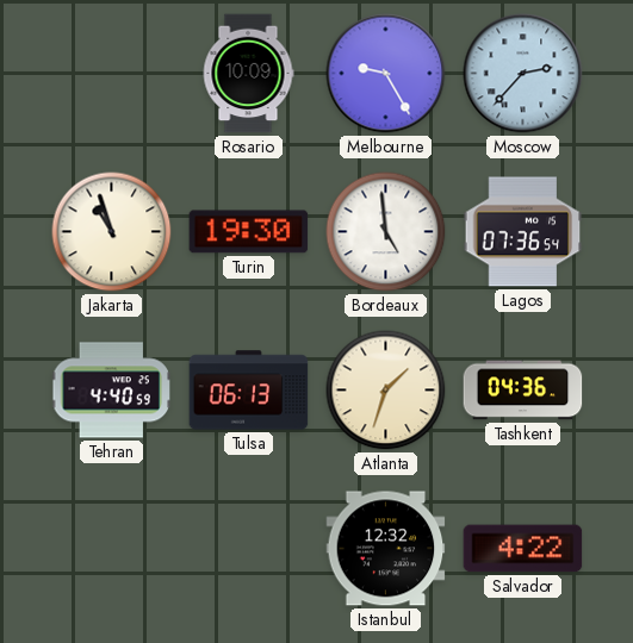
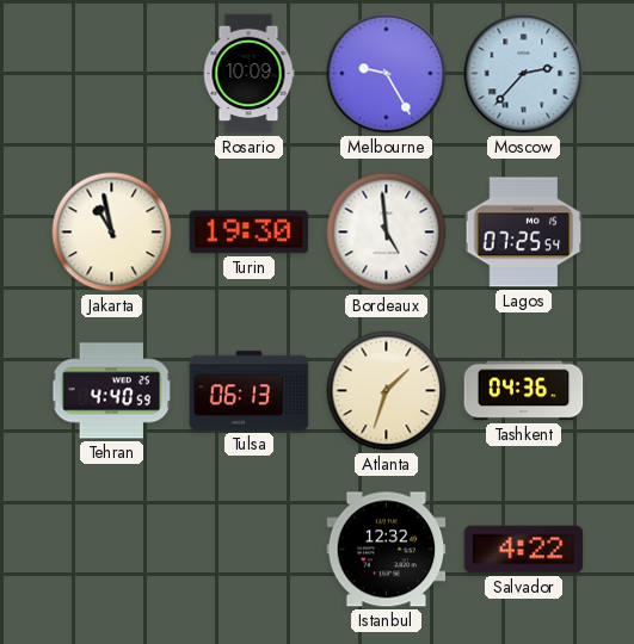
Jakarta: 10:57 -> 10:58
Lagos: 07:36 -> 07:25
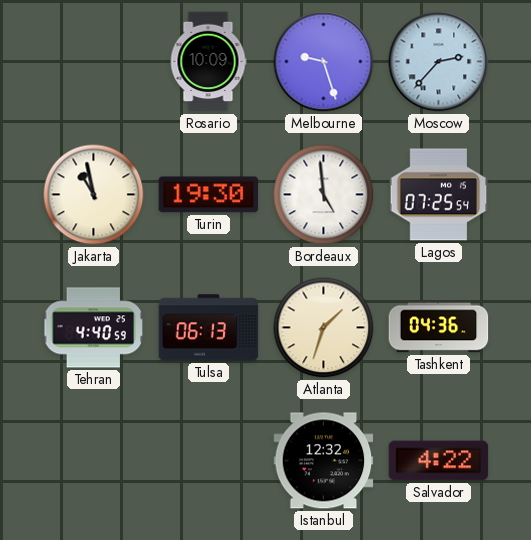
Melbourne: 9:25 -> 9:27
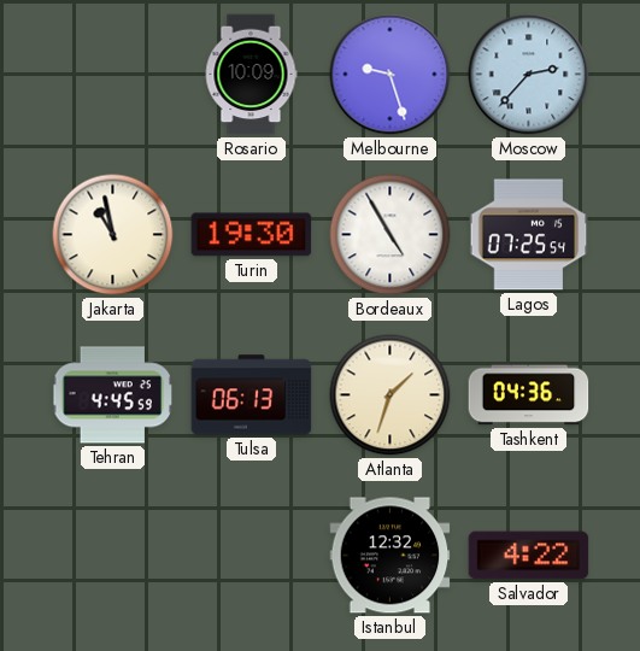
Bordeaux: 4:59 -> 4:55
Tehran: 4:40 -> 4:45
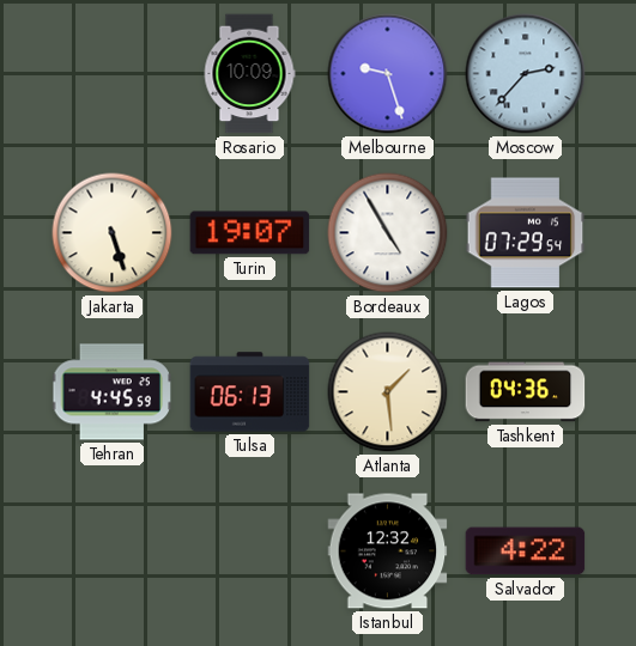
Jakarta: 10:58 -> 5:27
Turin: 19:30 -> 19:07
Lagos: 07:25 -> 07:29
Atlanta: 1:33 -> 1:29
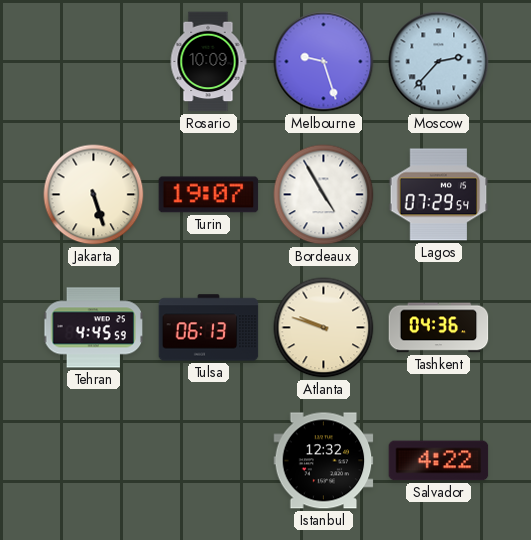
Atlanta: 1:29 -> 9:48
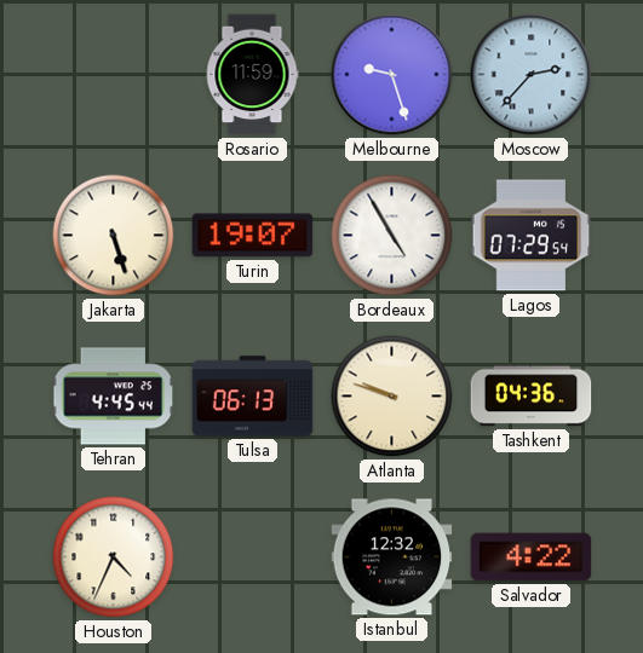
Rosario: 10:09 -> 11:59
Tehran: 4:45:59 -> 4:45:44
Houston: none -> 4:34
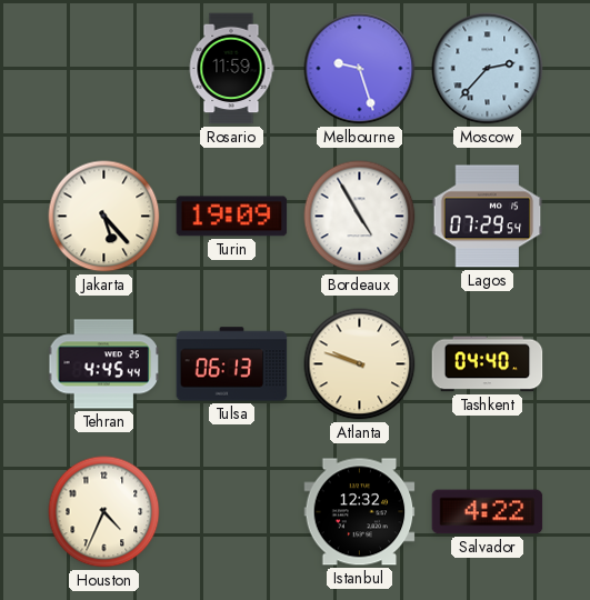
Jakarta: 5:27 -> 5:23
Turin: 19:07 -> 19:09
Tashkent: 04:36 -> 04:40
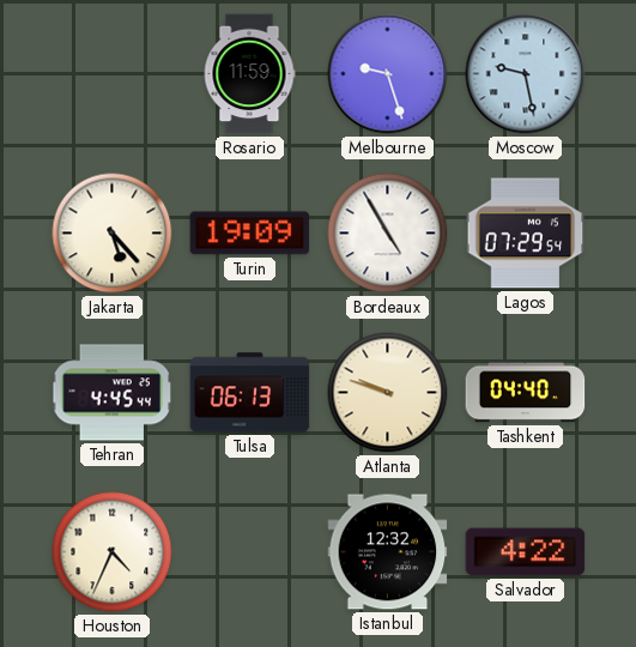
Moscow: 2:37 -> 9:28
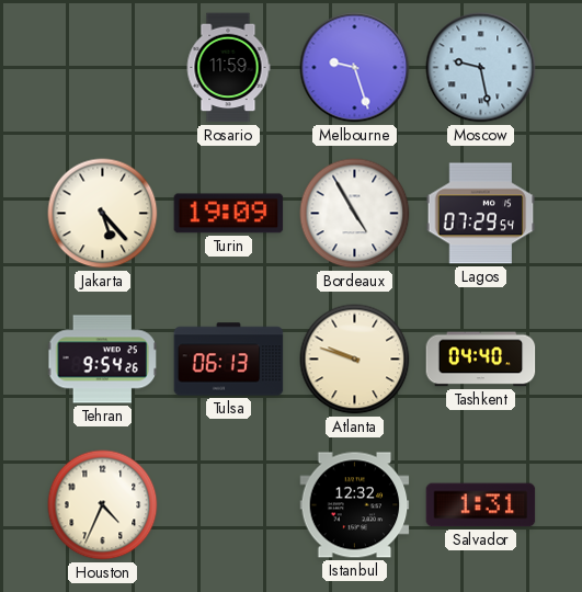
Tehran: 4:45 -> 9:54
Salvador: 4:22 -> 1:31
